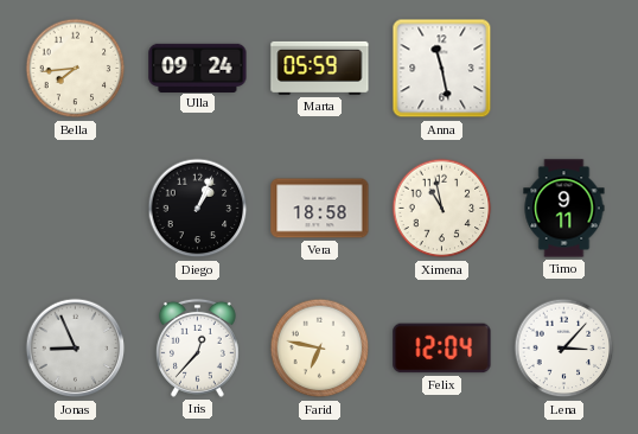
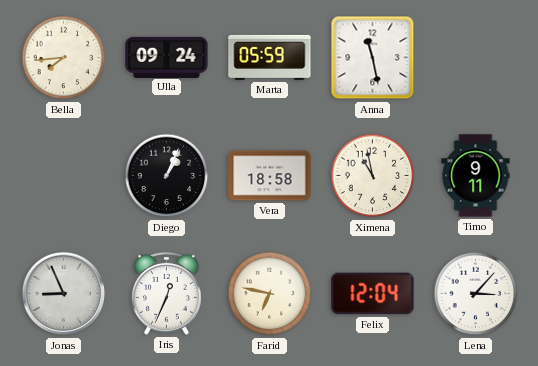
Iris: 12:37 -> 12:34
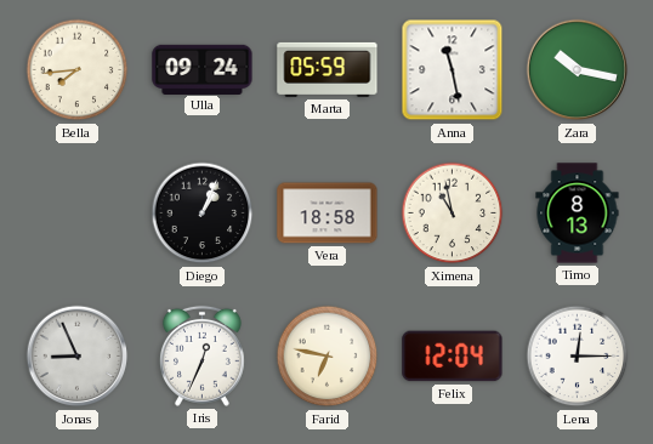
Zara: none -> 10:17
Timo: 9:11 -> 8:13
Lena: 3:07 -> 12:15
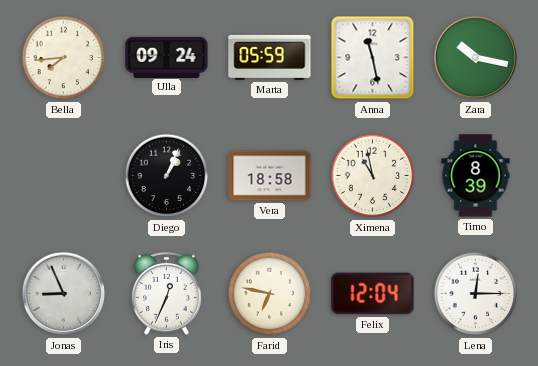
Timo: 8:13 -> 8:39
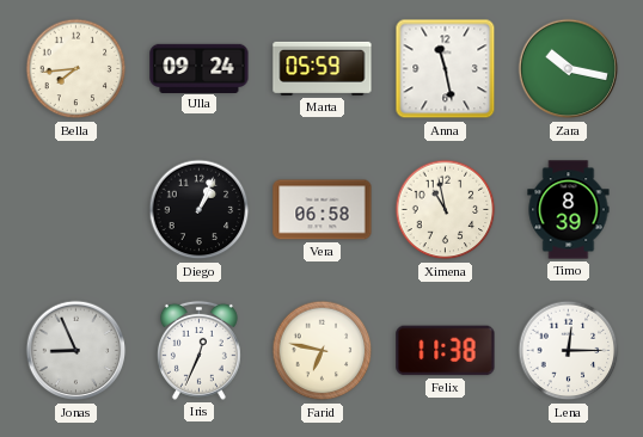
Vera: 18:58 -> 06:58
Felix: 12:04 -> 11:38
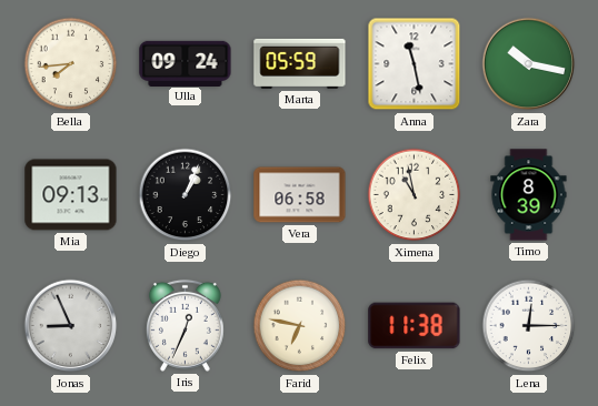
Mia: none -> 09:13
